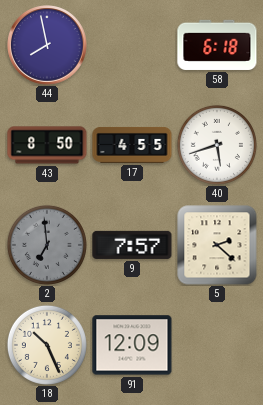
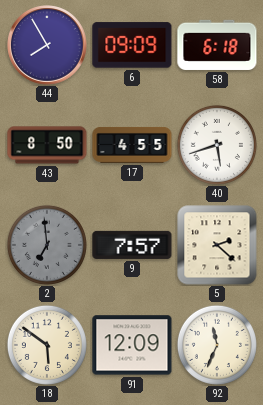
44: 7:58 -> 7:55
6: none -> 09:09
18: 10:26 -> 5:51
92: none -> 11:34
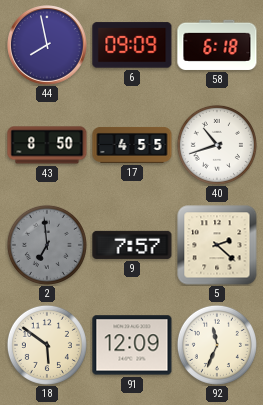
44: 7:55 -> 7:58
40: 5:42 -> 10:42
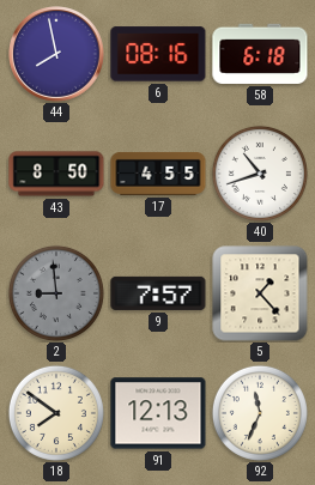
6: 09:09 -> 08:16
2: 6:59 -> 8:59
5: 2:22 -> 1:23
18: 5:51 -> 7:51
91: 12:09 -> 12:13
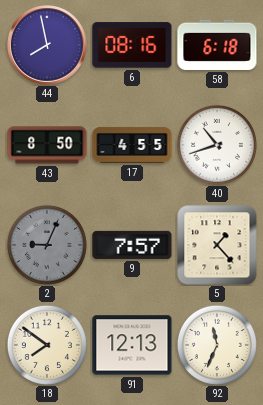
2: 8:59 -> 9:04
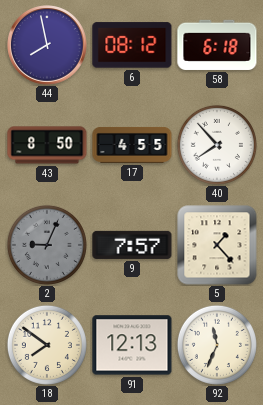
6: 08:16 -> 08:12
40: 10:42 -> 7:53
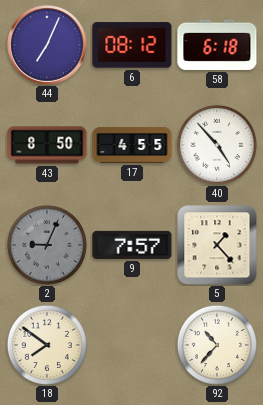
44: 7:58 -> 7:04
40: 7:53 -> 4:53
91: 12:13 -> none
92: 11:34 -> 10:37
